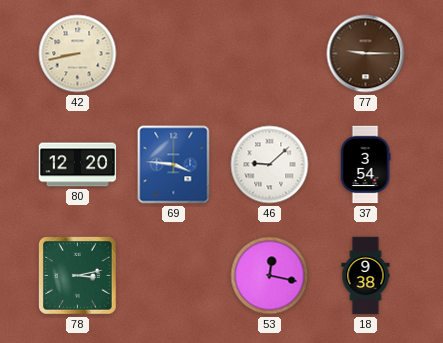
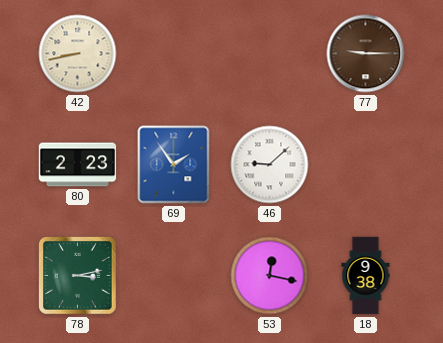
80: 12:20 -> 2:23
69: 3:46 -> 1:54
37: 3:54 -> none
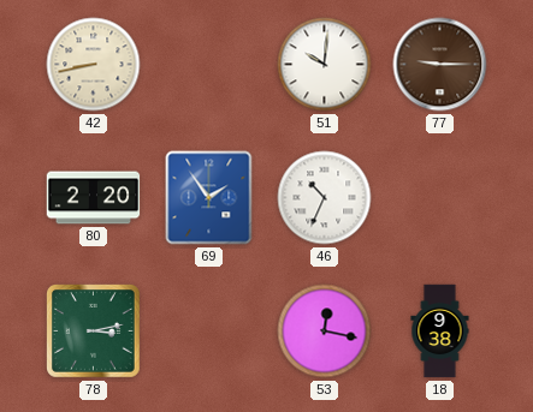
51: none -> 10:01
80: 2:23 -> 2:20
46: 9:08 -> 10:34
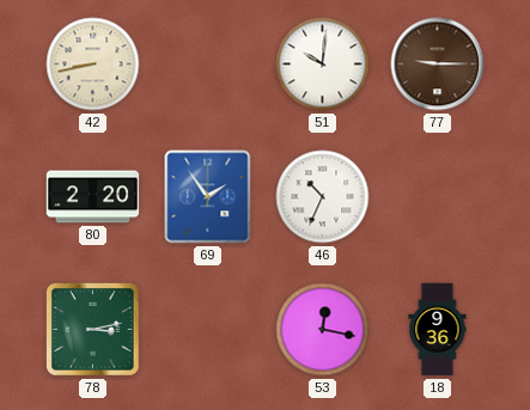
18: 9:38 -> 9:36
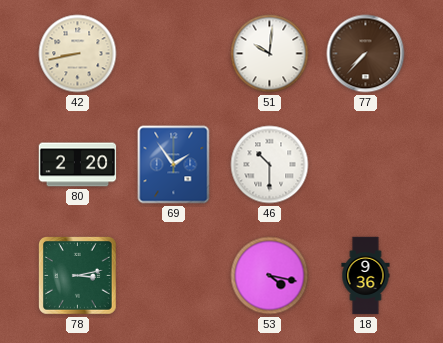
77: 9:15 -> 7:37
46: 10:34 -> 10:30
53: 12:17 -> 4:17
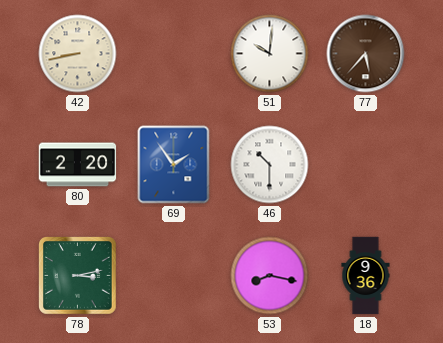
77: 7:37 -> 5:37
53: 4:17 -> 8:17
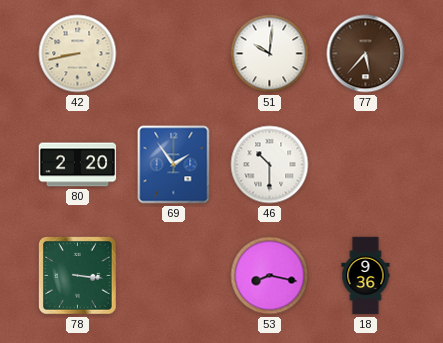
78: 3:13 -> 3:16
